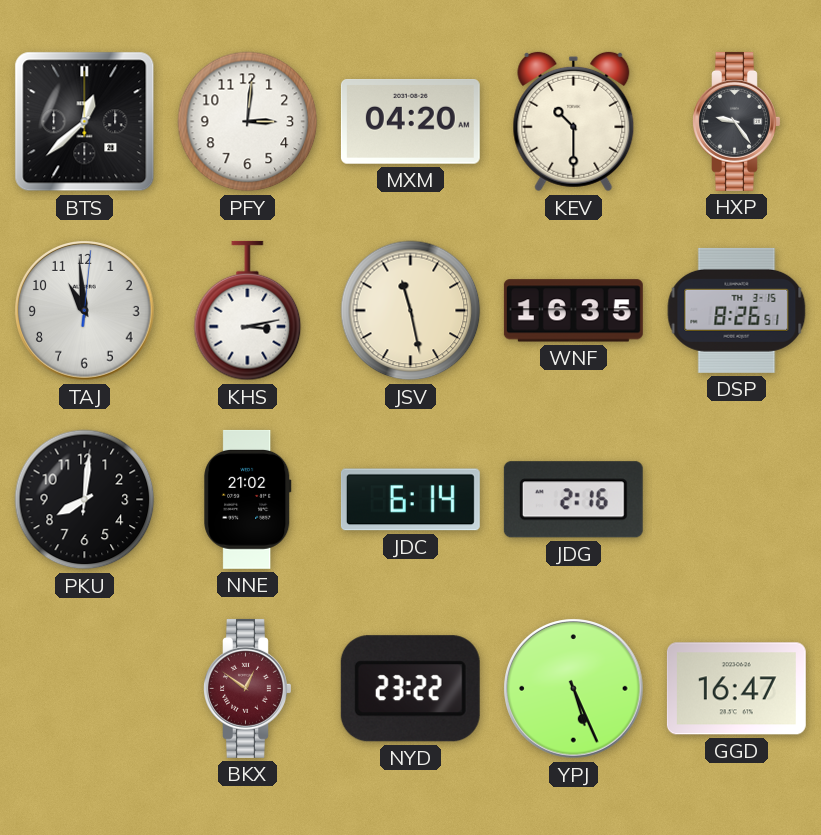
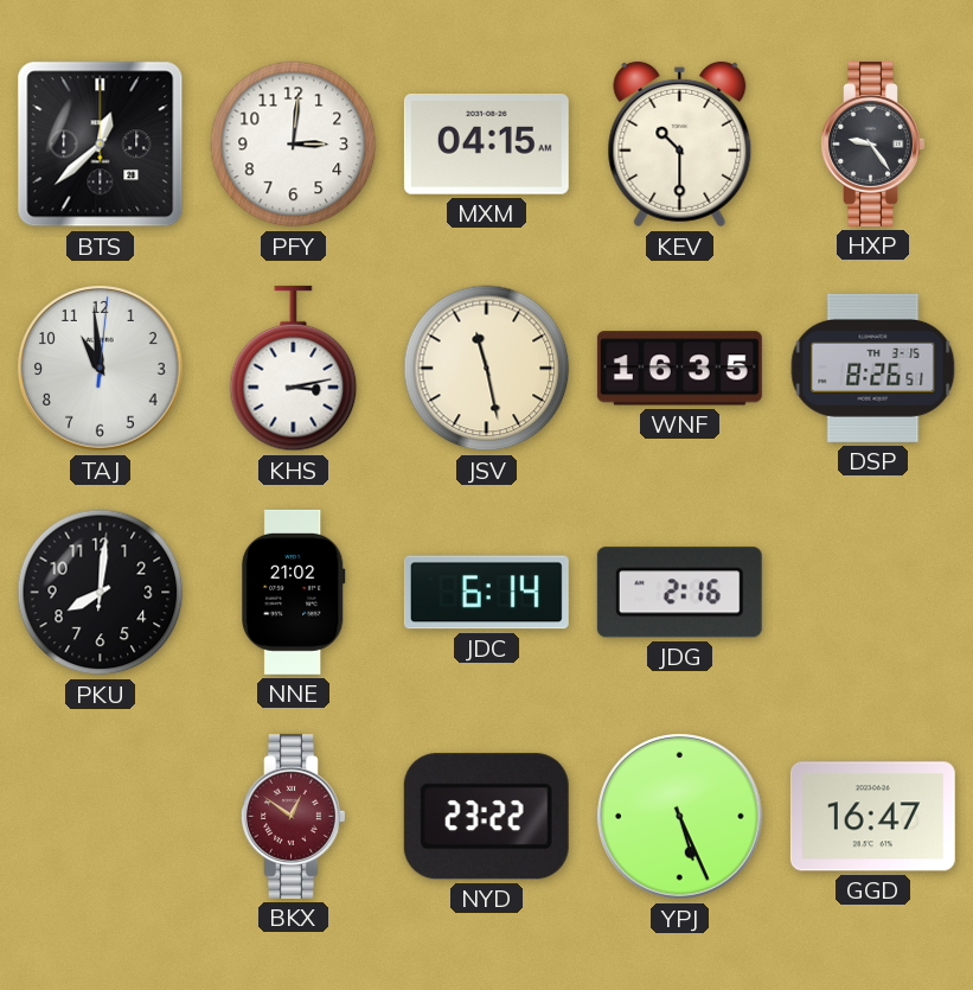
MXM: 04:20 -> 04:15
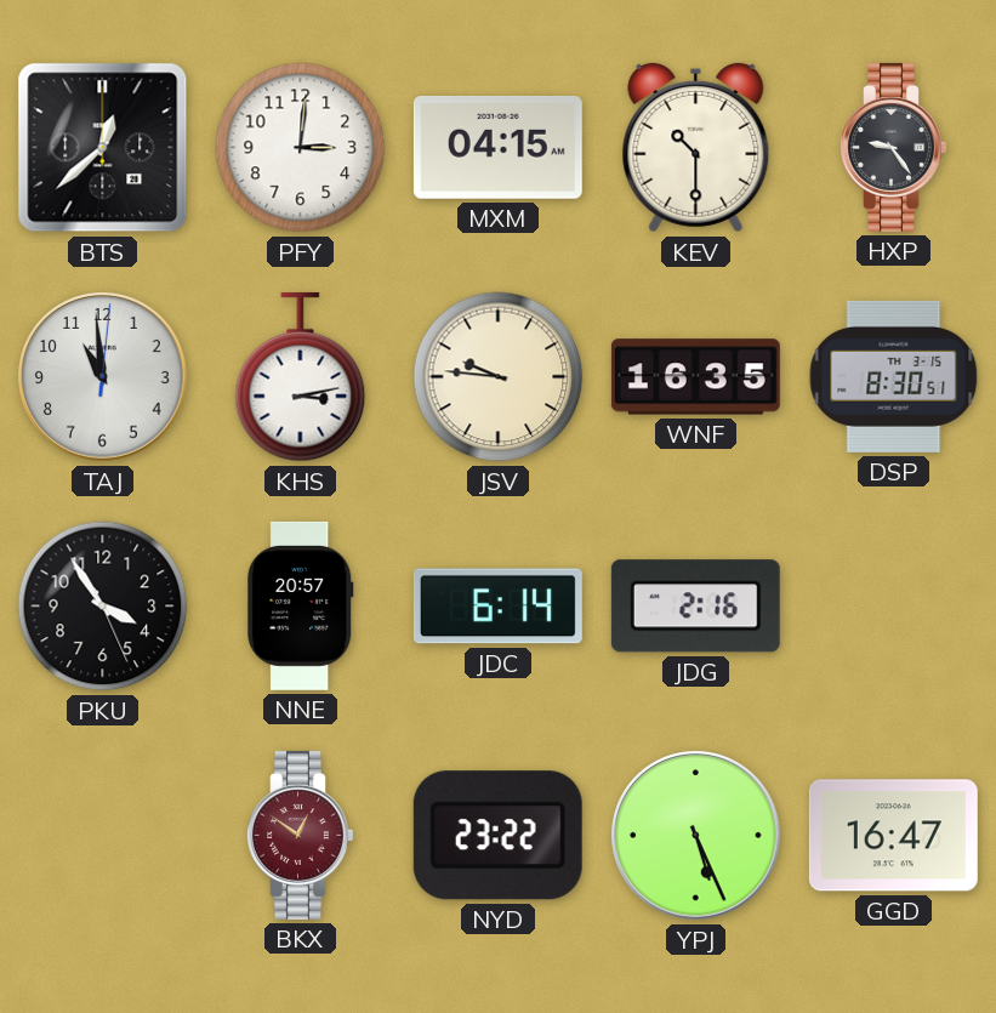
JSV: 11:28 -> 9:46
DSP: 8:26 -> 8:30
PKU: 8:01 -> 3:54
NNE: 21:02 -> 20:57
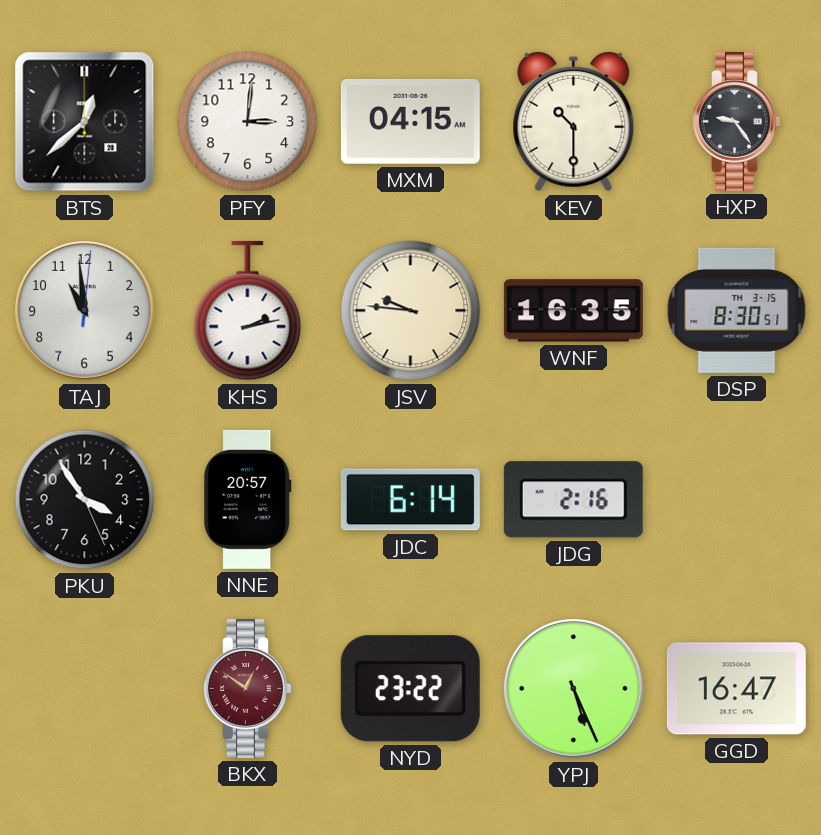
KHS: 3:13 -> 2:13
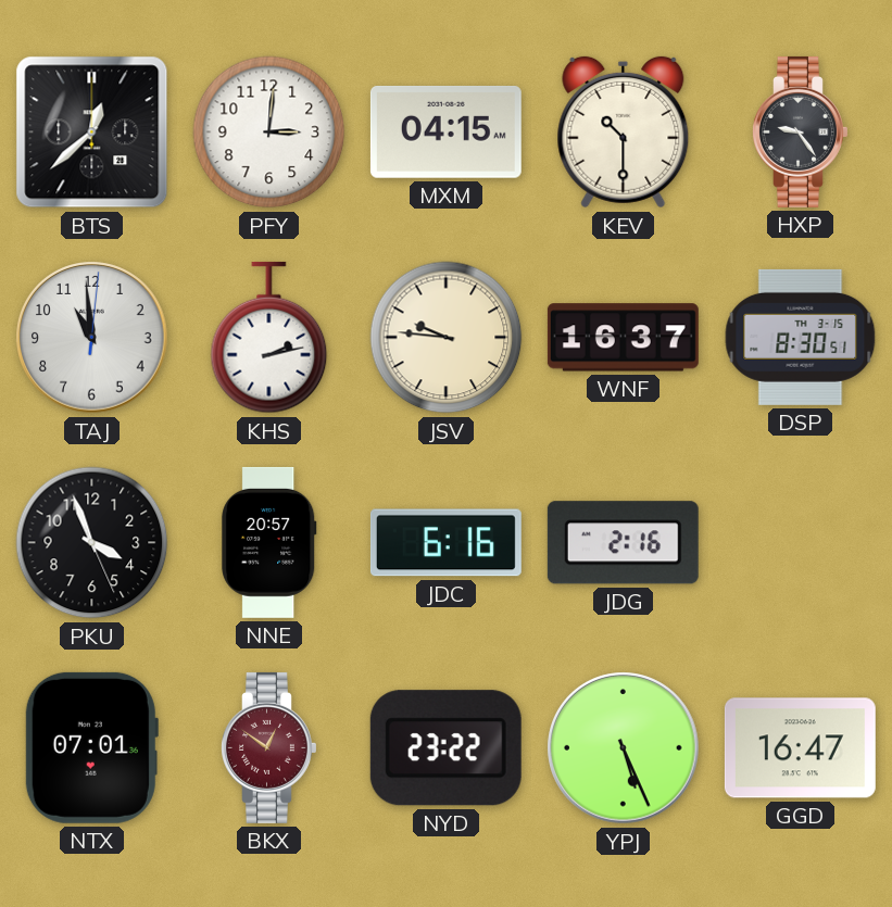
WNF: 16:35 -> 16:37
PKU: 3:54 -> 3:56
JDC: 6:14 -> 6:16
NTX: none -> 07:01
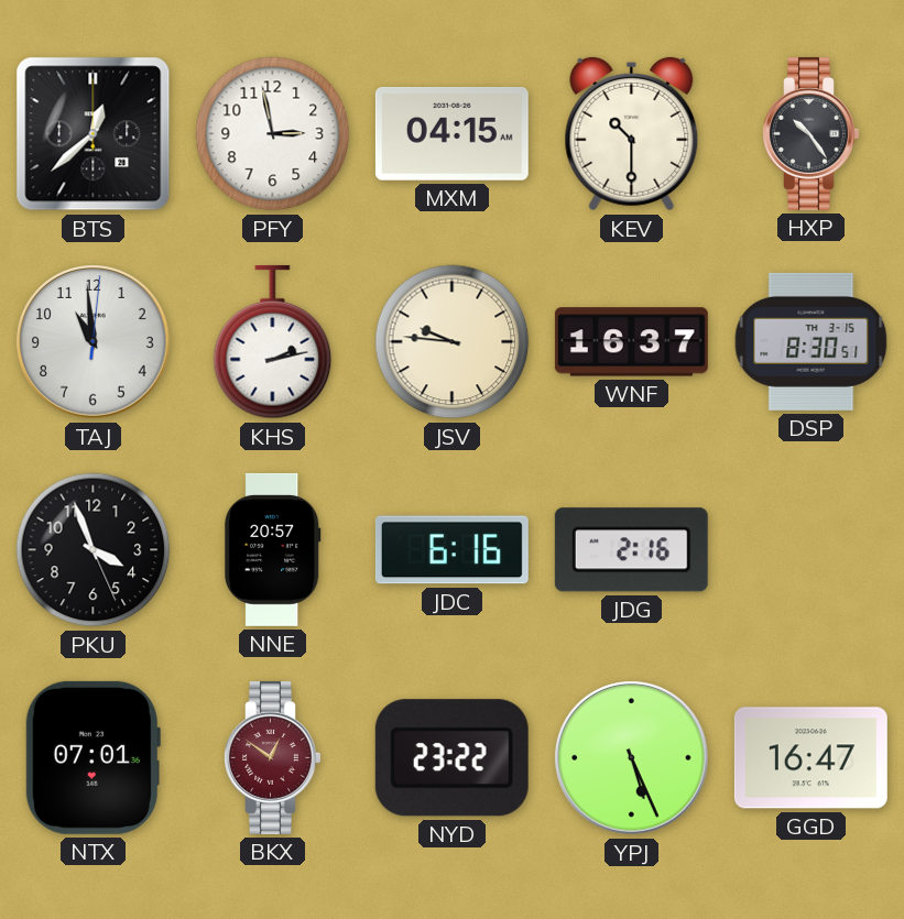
PFY: 3:01 -> 2:58
HXP: 9:24 -> 10:24
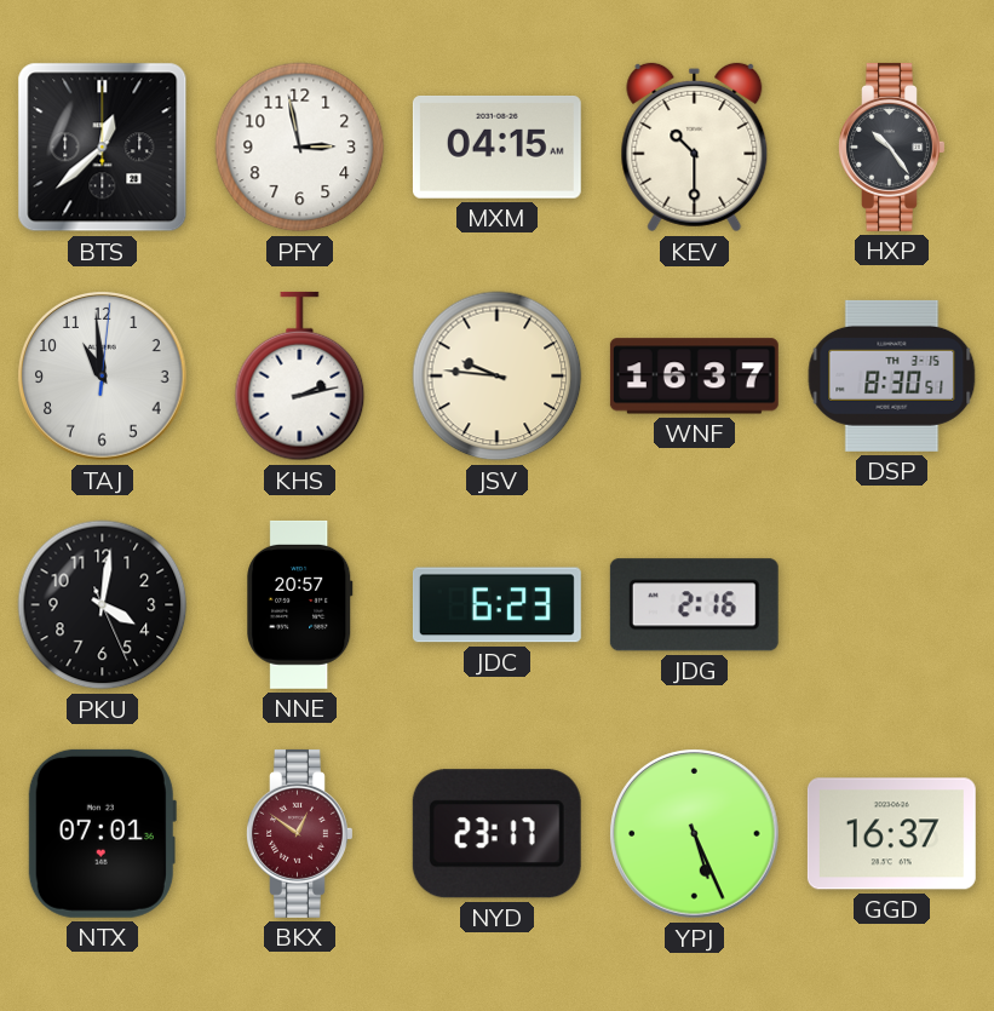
PKU: 3:56 -> 4:01
JDC: 6:16 -> 6:23
NYD: 23:22 -> 23:17
GGD: 16:47 -> 16:37
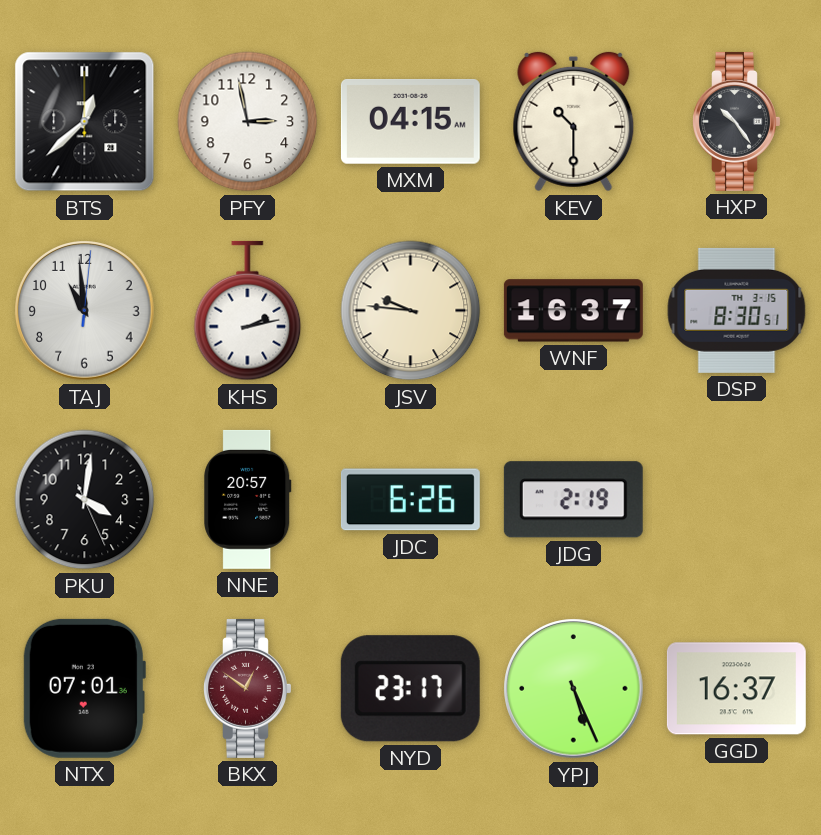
JDC: 6:23 -> 6:26
JDG: 2:16 -> 2:19
